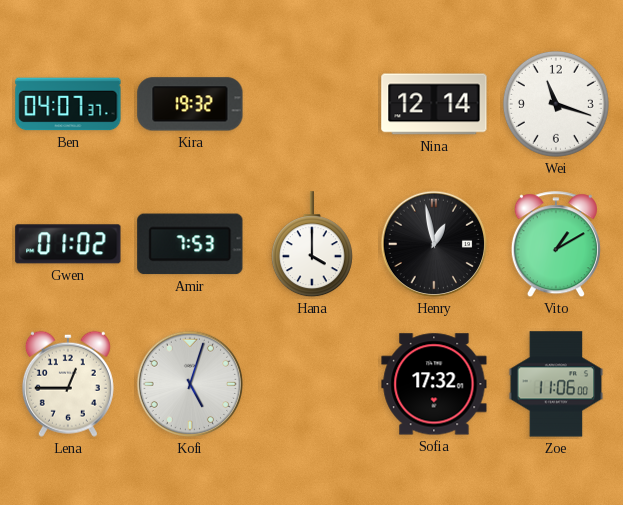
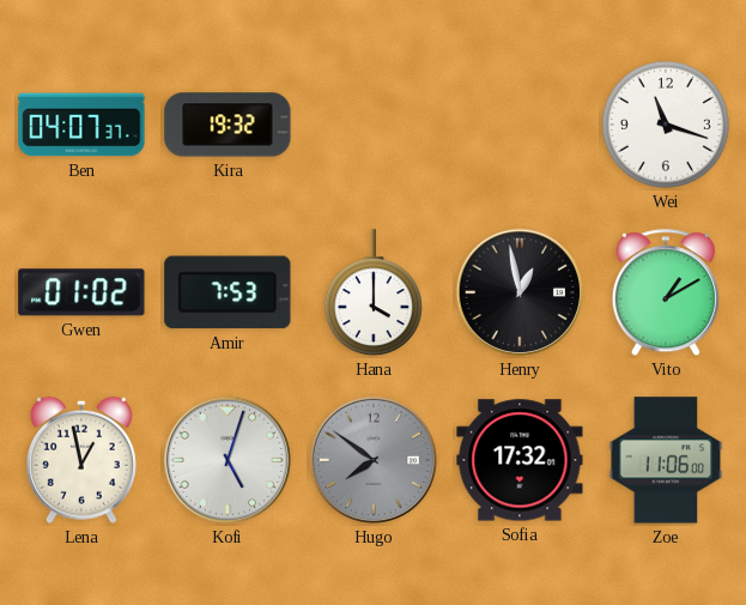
Nina: 12:14 -> none
Lena: 12:45 -> 12:58
Hugo: none -> 7:51
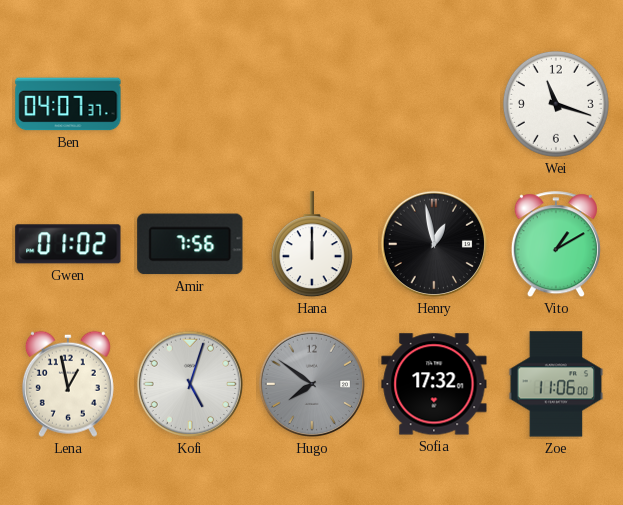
Kira: 19:32 -> none
Amir: 7:53 -> 7:56
Hana: 4:00 -> 12:00
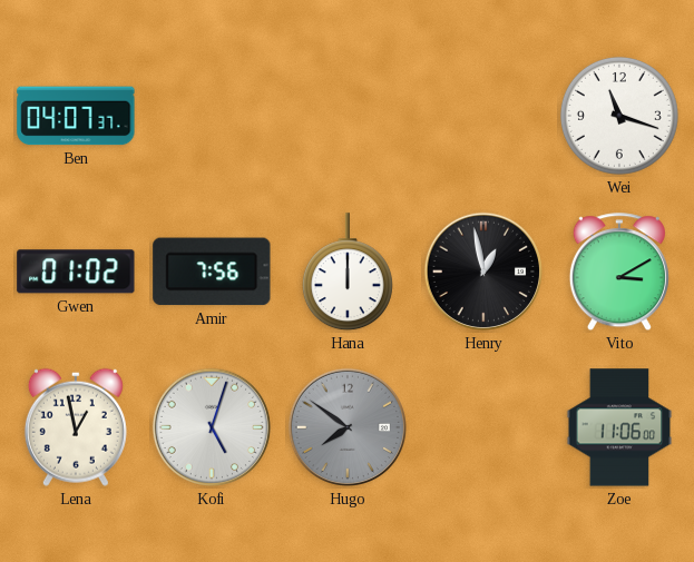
Vito: 1:10 -> 3:10
Sofia: 17:32 -> none
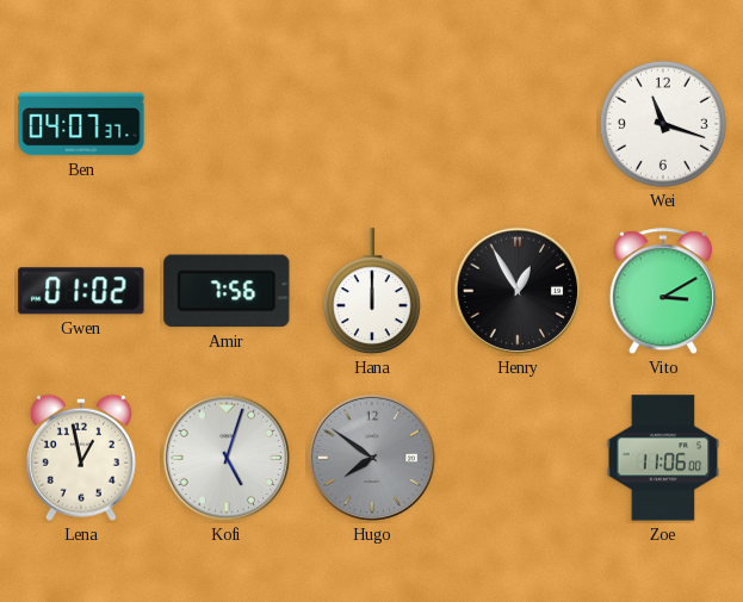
Henry: 12:58 -> 12:55
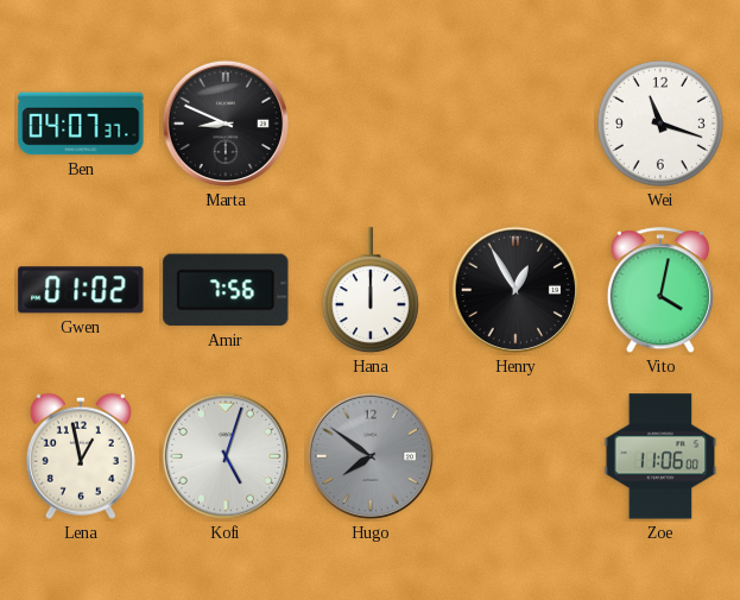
Marta: none -> 8:49
Vito: 3:10 -> 4:02
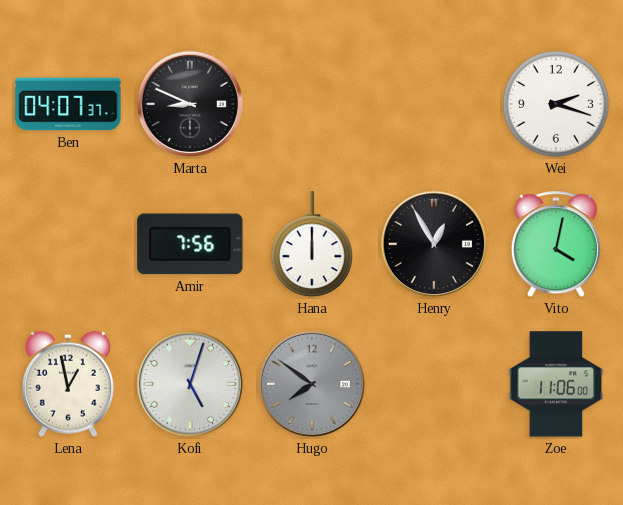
Wei: 11:18 -> 2:18
Gwen: 01:02 -> none
